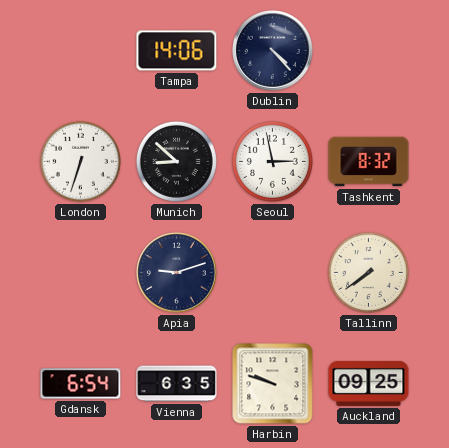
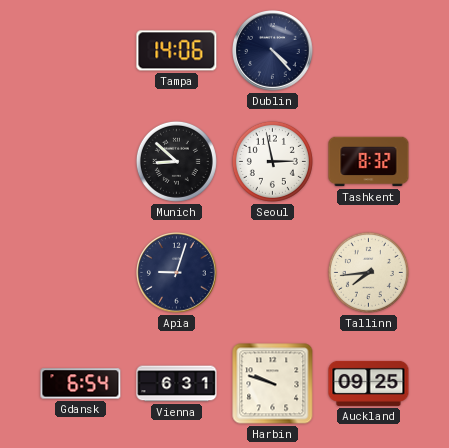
London: 6:33 -> none
Apia: 9:12 -> 9:03
Tallinn: 7:39 -> 7:44
Vienna: 6:35 -> 6:31
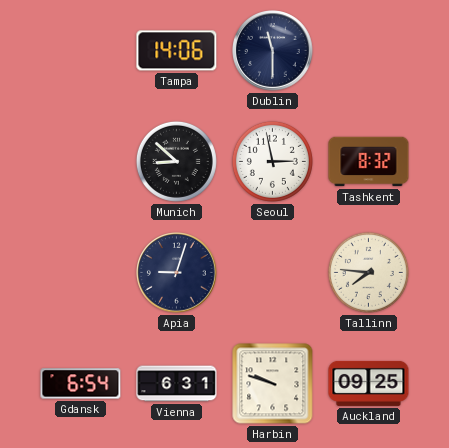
Dublin: 4:23 -> 11:30
Tallinn: 7:44 -> 7:46
